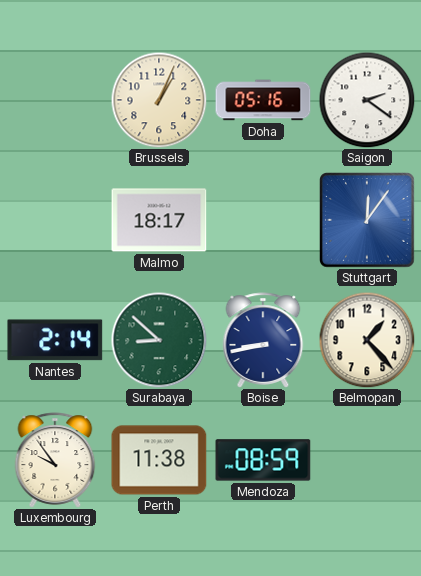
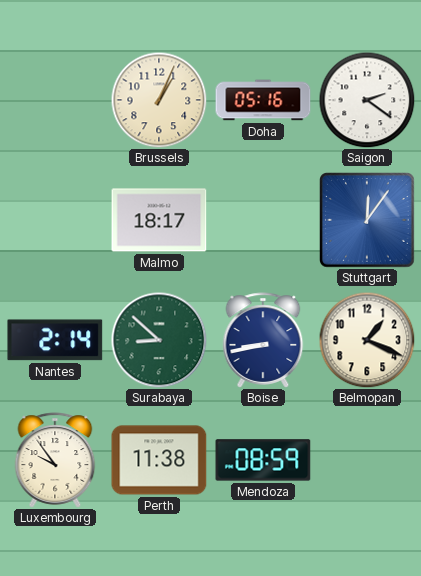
Belmopan: 1:23 -> 1:19
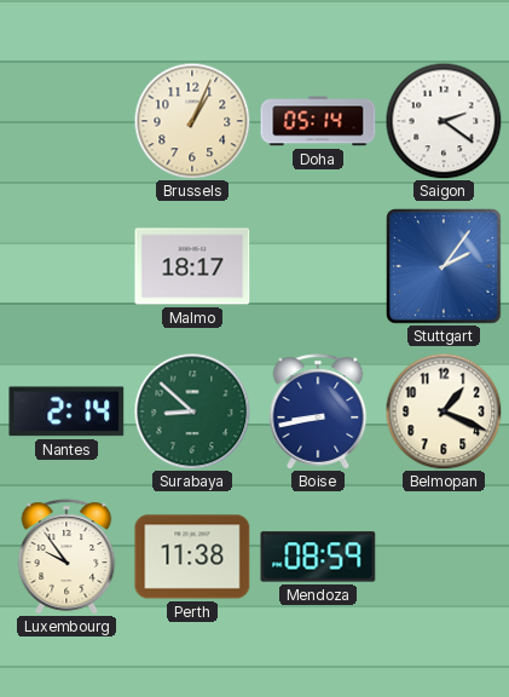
Doha: 05:16 -> 05:14
Stuttgart: 12:06 -> 2:06
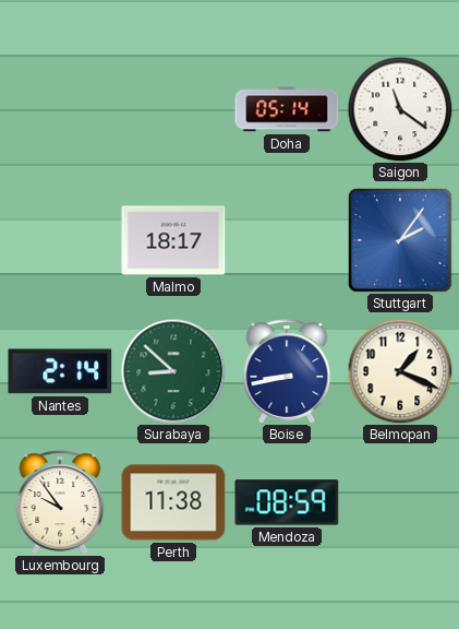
Brussels: 1:04 -> none
Saigon: 2:21 -> 11:21
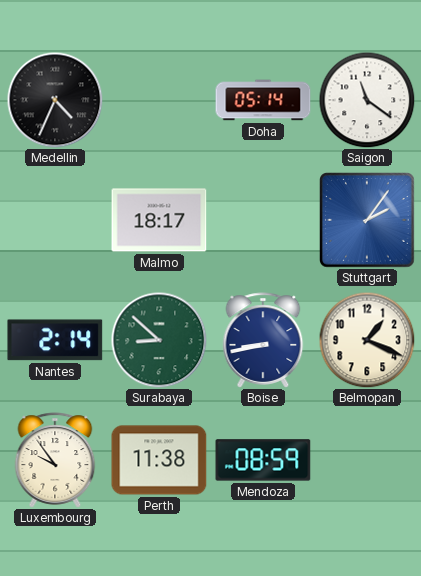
Medellin: none -> 4:34
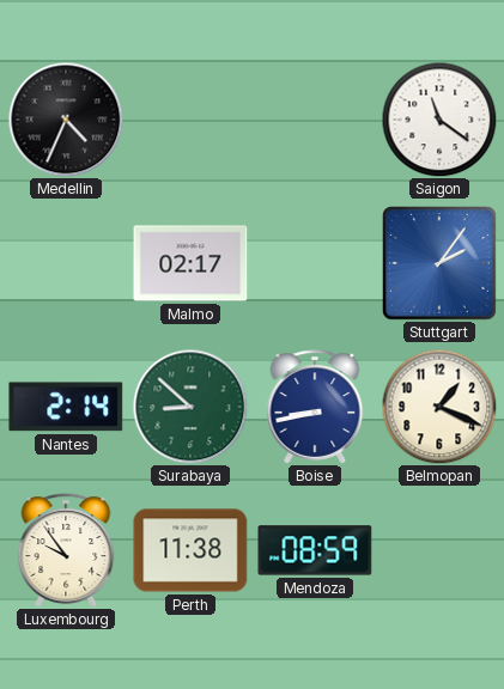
Doha: 05:14 -> none
Malmo: 18:17 -> 02:17
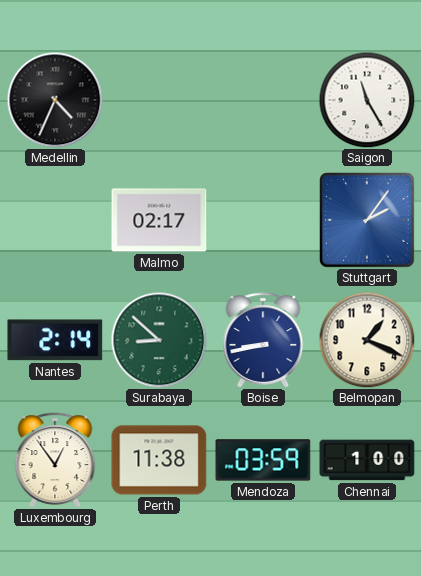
Saigon: 11:21 -> 11:25
Luxembourg: 9:54 -> 12:54
Mendoza: 08:59 -> 03:59
Chennai: none -> 1:00
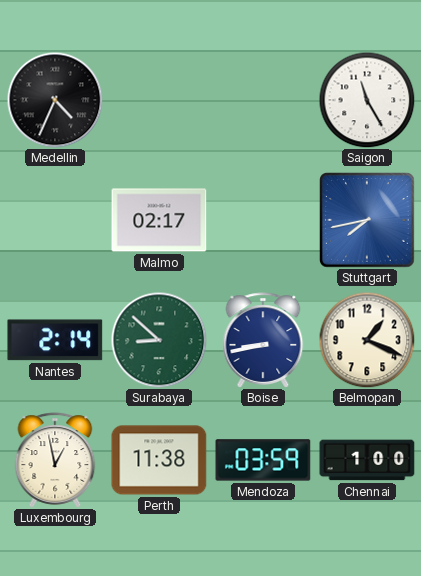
Stuttgart: 2:06 -> 7:43
Luxembourg: 12:54 -> 12:58
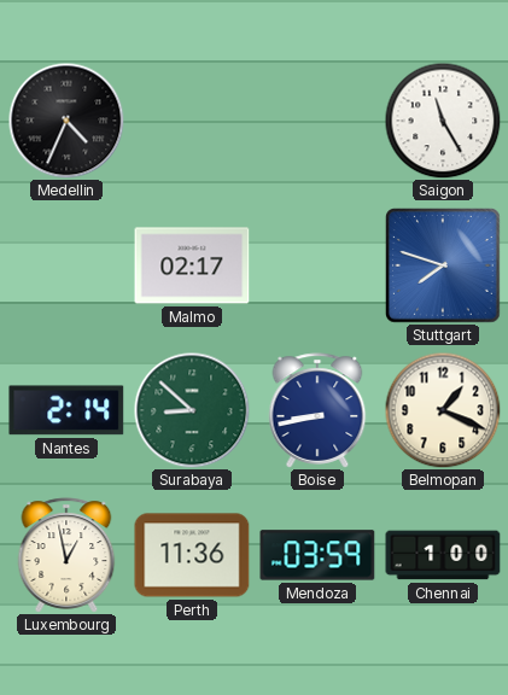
Stuttgart: 7:43 -> 7:48
Perth: 11:38 -> 11:36
